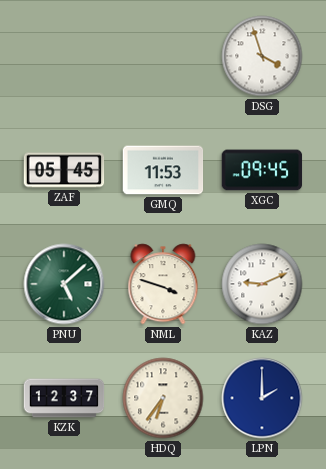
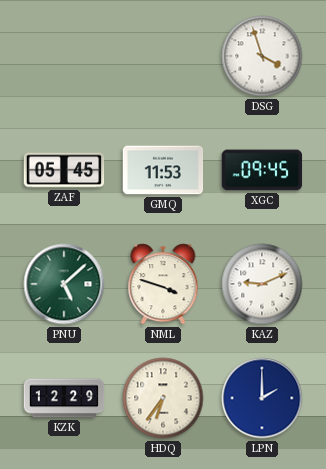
KZK: 12:37 -> 12:29
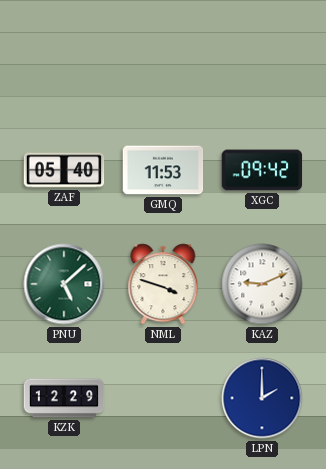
DSG: 3:57 -> none
ZAF: 05:45 -> 05:40
XGC: 09:45 -> 09:42
HDQ: 6:36 -> none
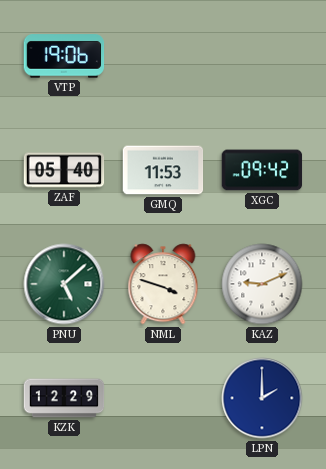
VTP: none -> 19:06
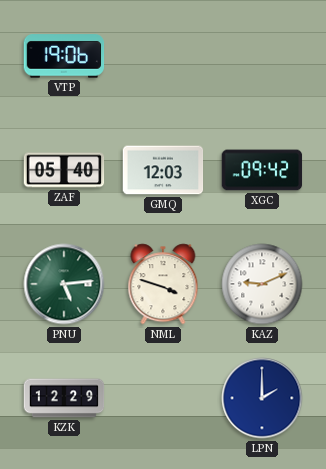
GMQ: 11:53 -> 12:03
PNU: 5:08 -> 5:14
